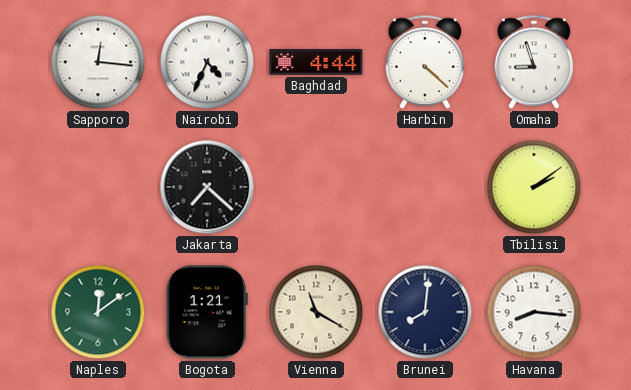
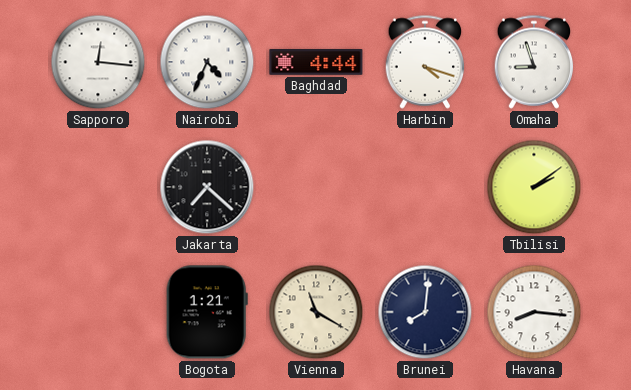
Harbin: 4:22 -> 4:18
Naples: 12:09 -> none
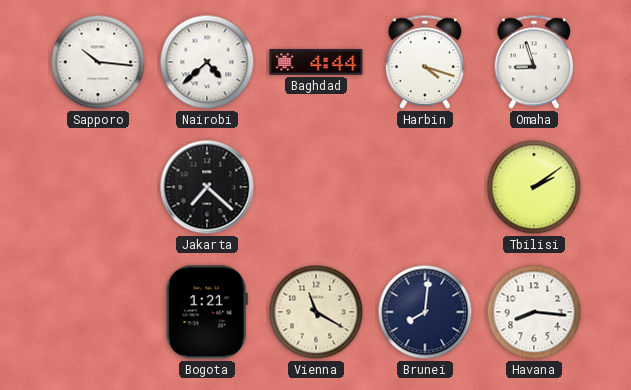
Sapporo: 12:16 -> 10:16
Nairobi: 4:34 -> 4:38
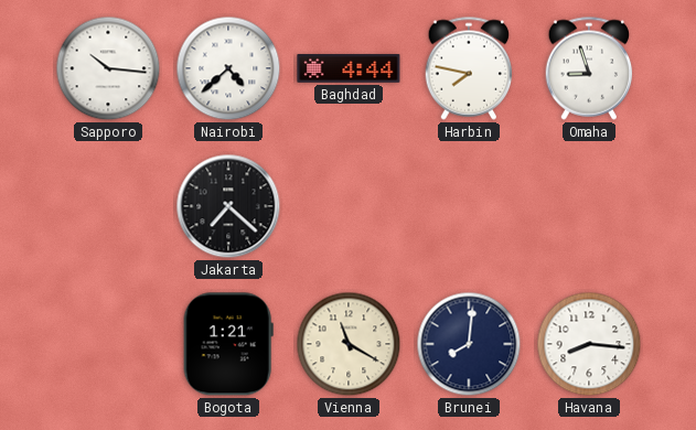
Harbin: 4:18 -> 7:47
Tbilisi: 2:09 -> none
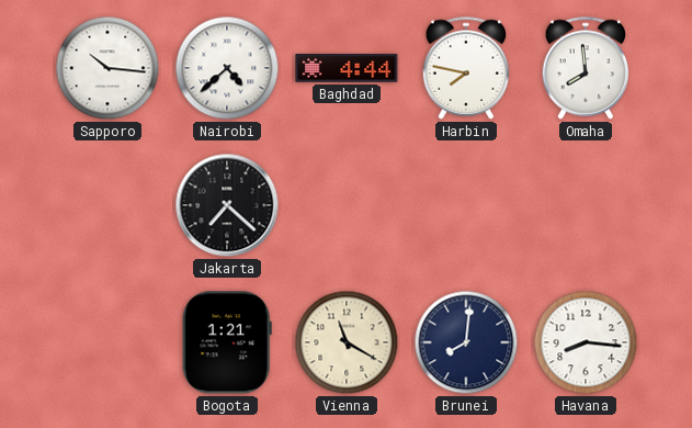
Omaha: 8:57 -> 7:59
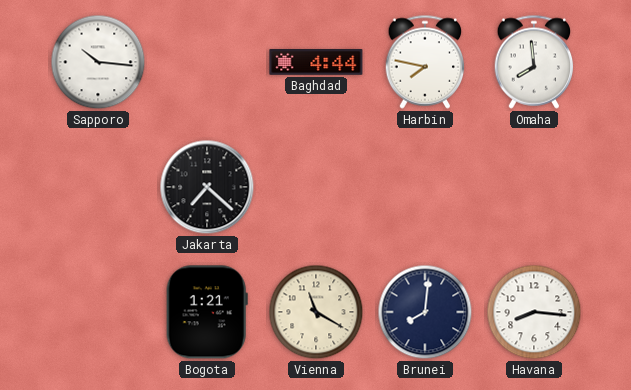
Nairobi: 4:38 -> none
